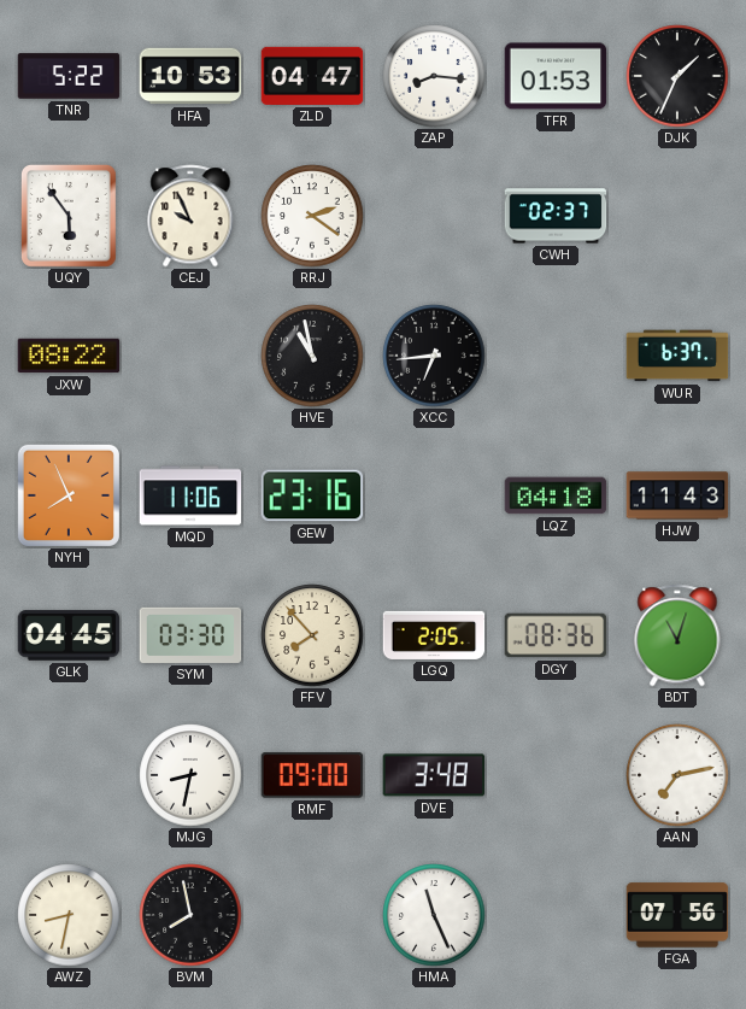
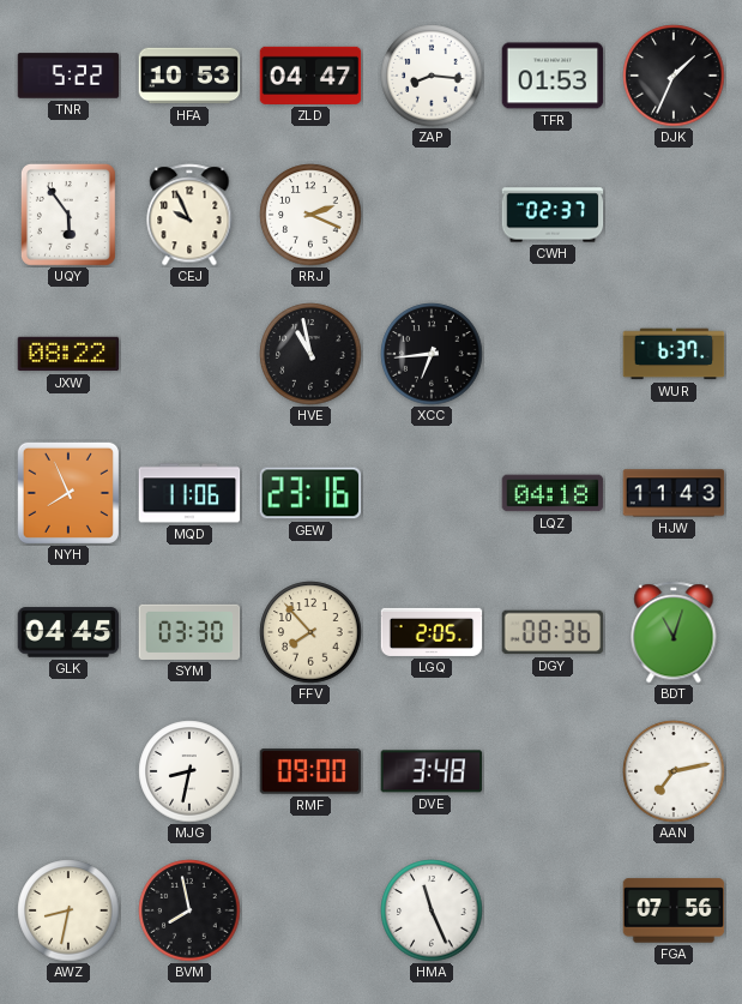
RRJ: 2:21 -> 2:19
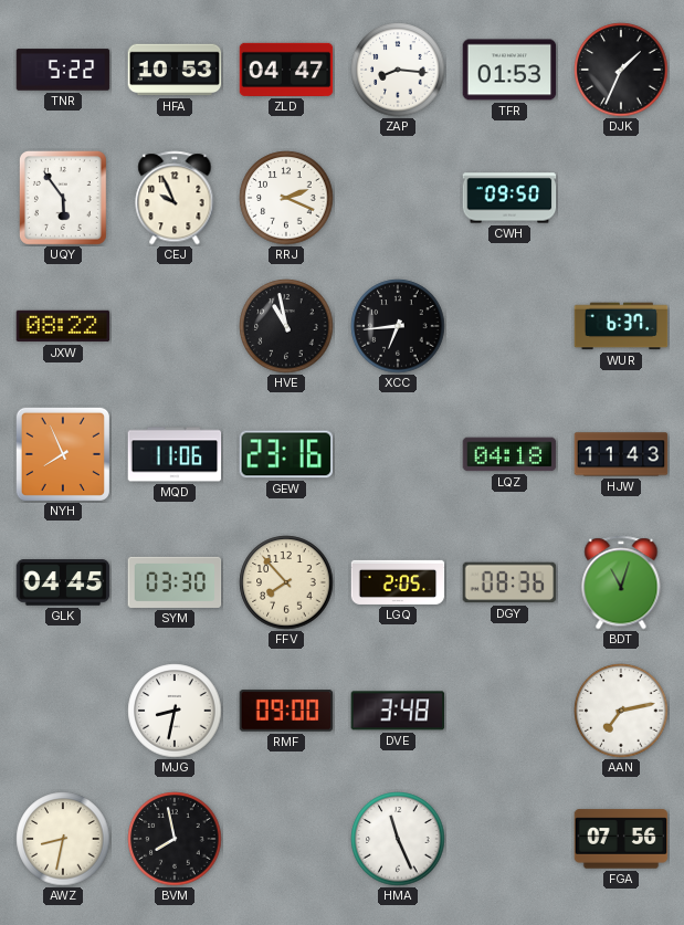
CWH: 02:37 -> 09:50
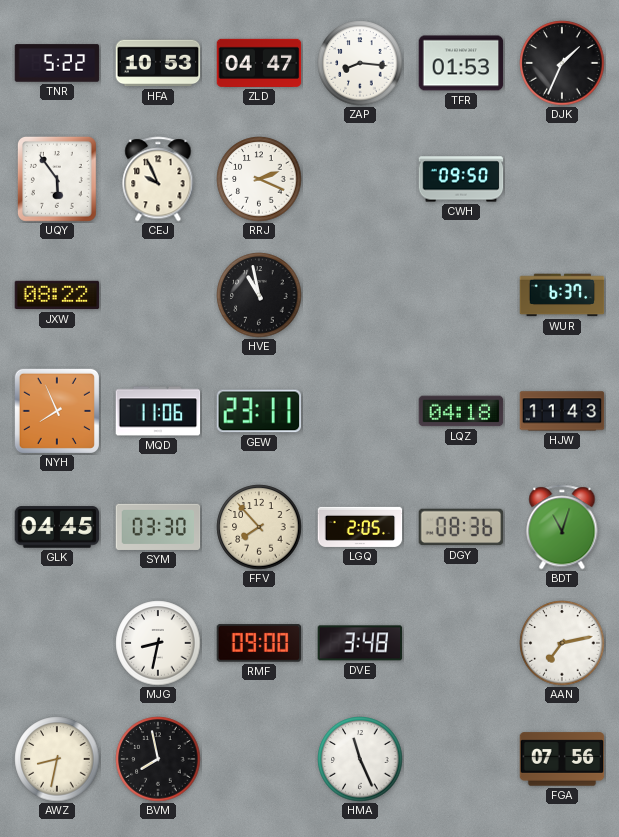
XCC: 6:44 -> none
GEW: 23:16 -> 23:11
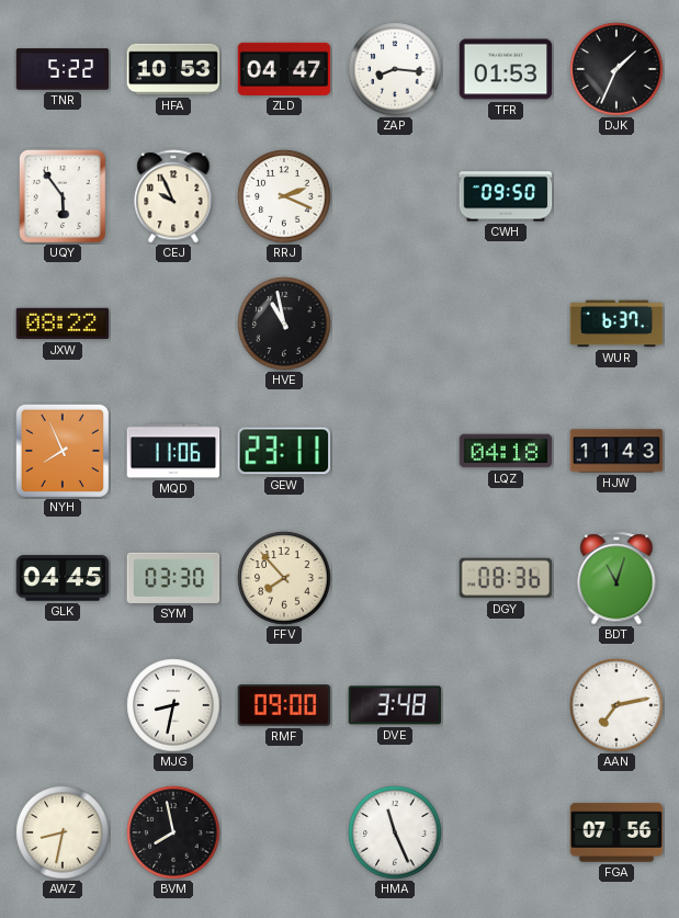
LGQ: 2:05 -> none
